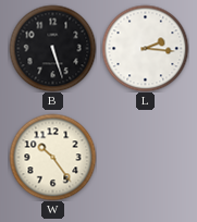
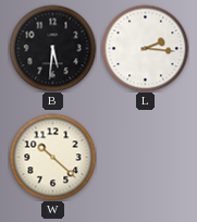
B: 5:27 -> 5:31
W: 10:24 -> 10:22
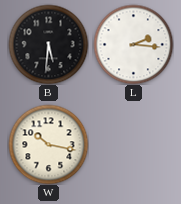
W: 10:22 -> 10:17
